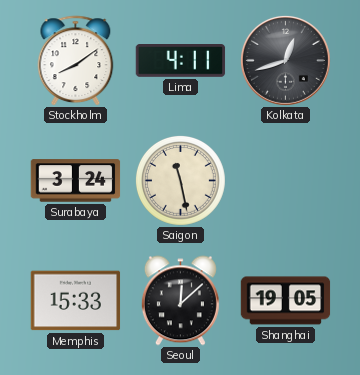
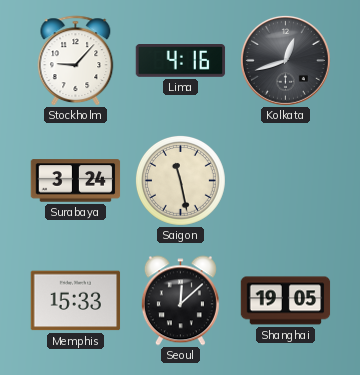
Stockholm: 8:09 -> 9:07
Lima: 4:11 -> 4:16
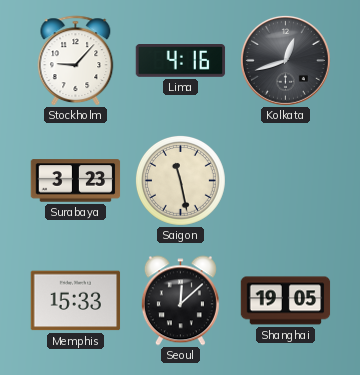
Surabaya: 3:24 -> 3:23
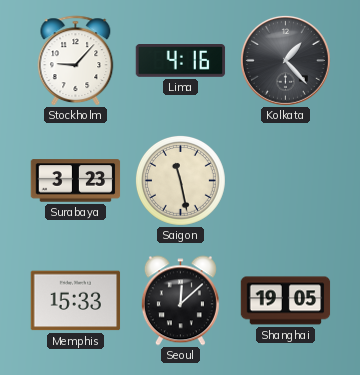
Kolkata: 12:42 -> 1:23
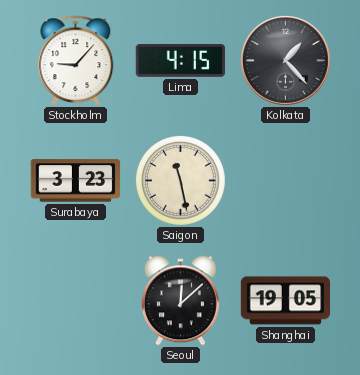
Lima: 4:16 -> 4:15
Memphis: 15:33 -> none
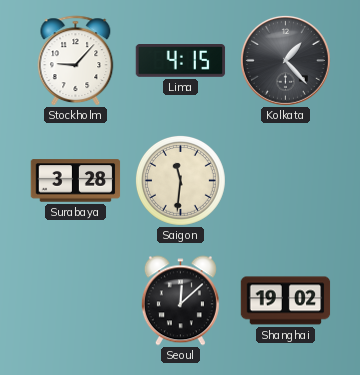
Surabaya: 3:23 -> 3:28
Saigon: 11:28 -> 11:31
Shanghai: 19:05 -> 19:02
